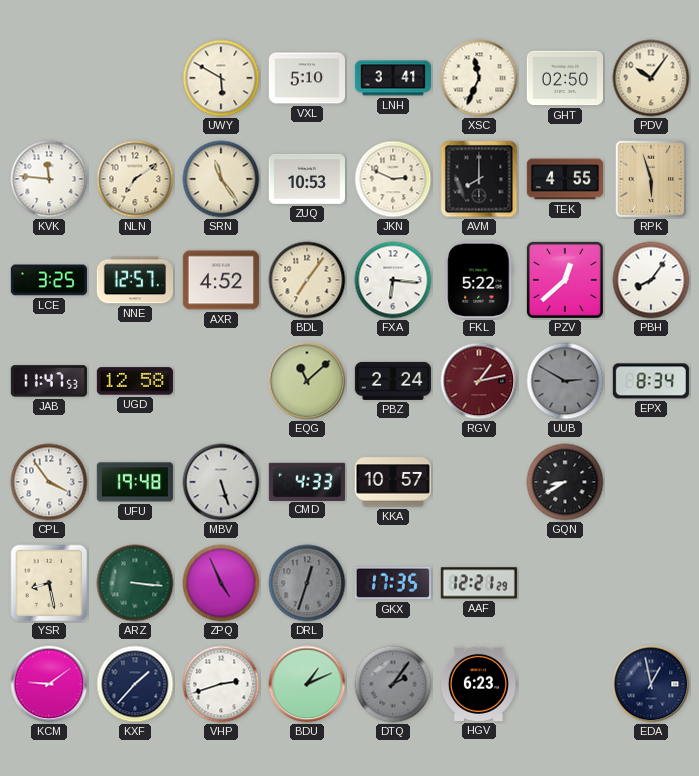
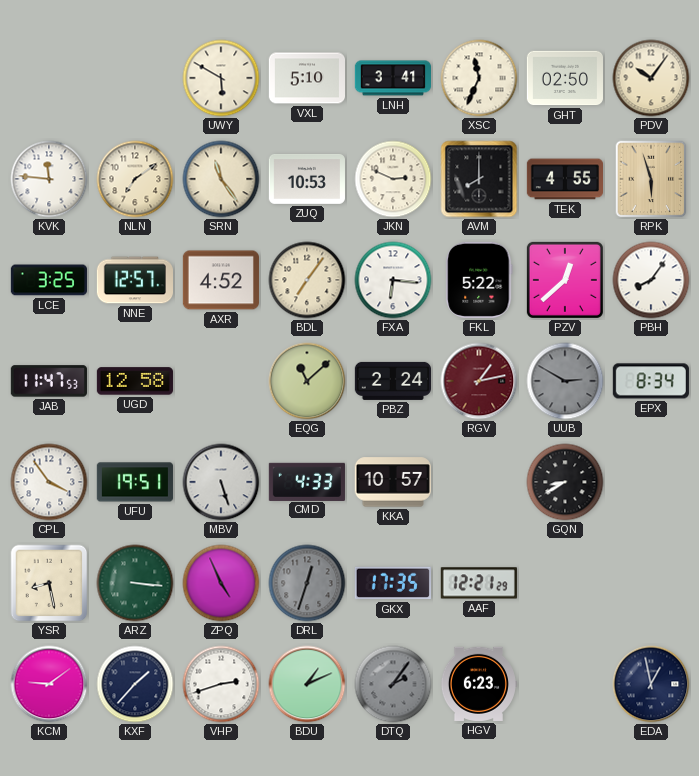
UFU: 19:48 -> 19:51
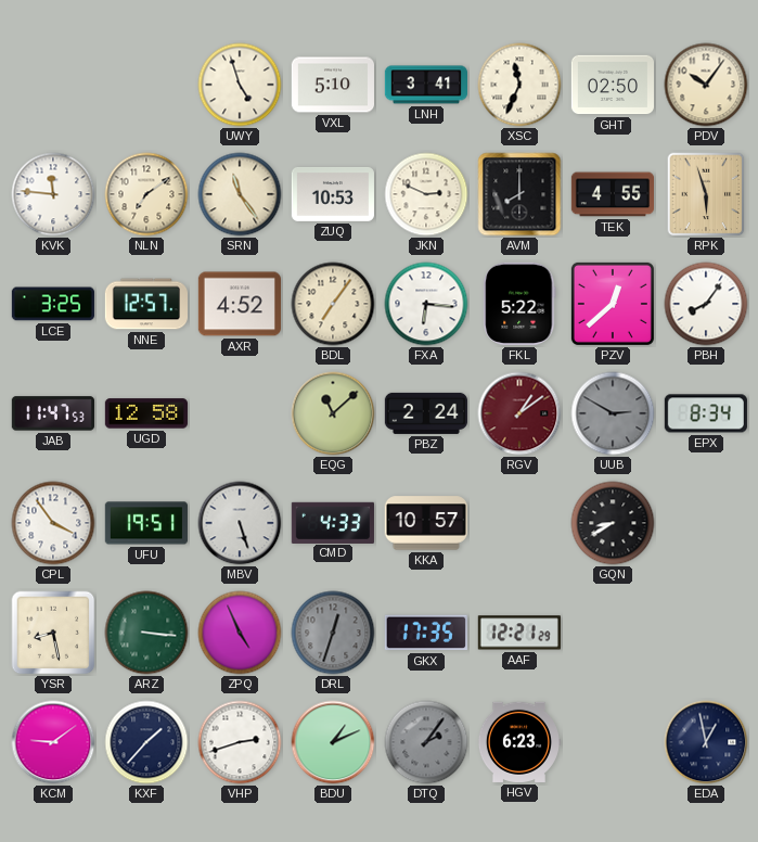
UWY: 5:50 -> 4:57
RGV: 1:13 -> 1:09
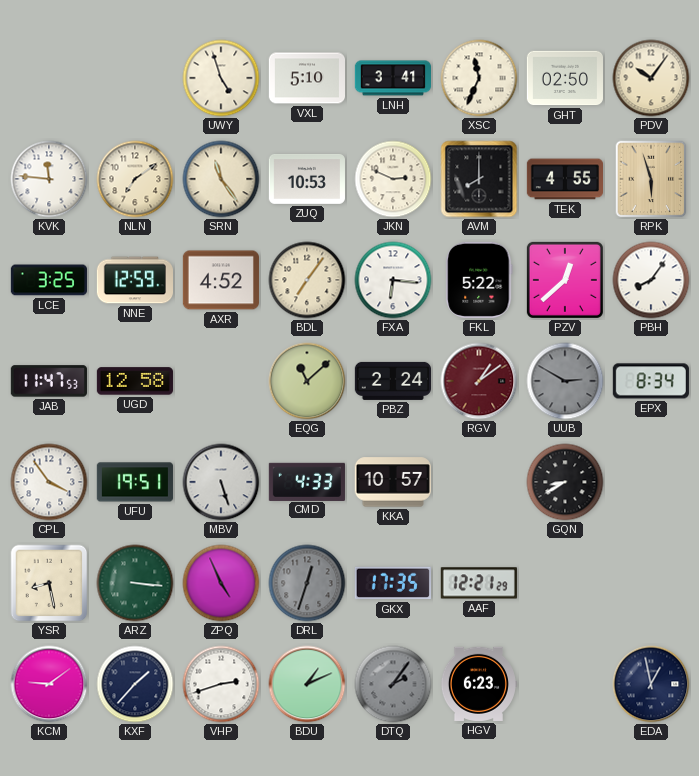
NNE: 12:57 -> 12:59
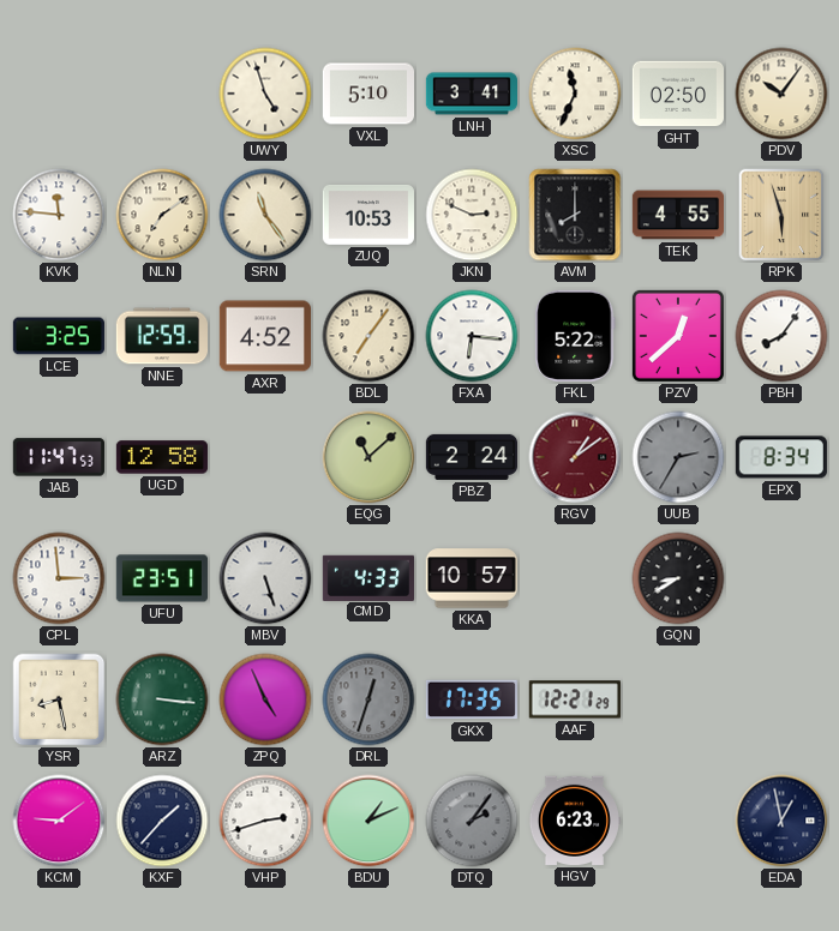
UUB: 2:50 -> 2:35
CPL: 3:54 -> 2:59
UFU: 19:51 -> 23:51
